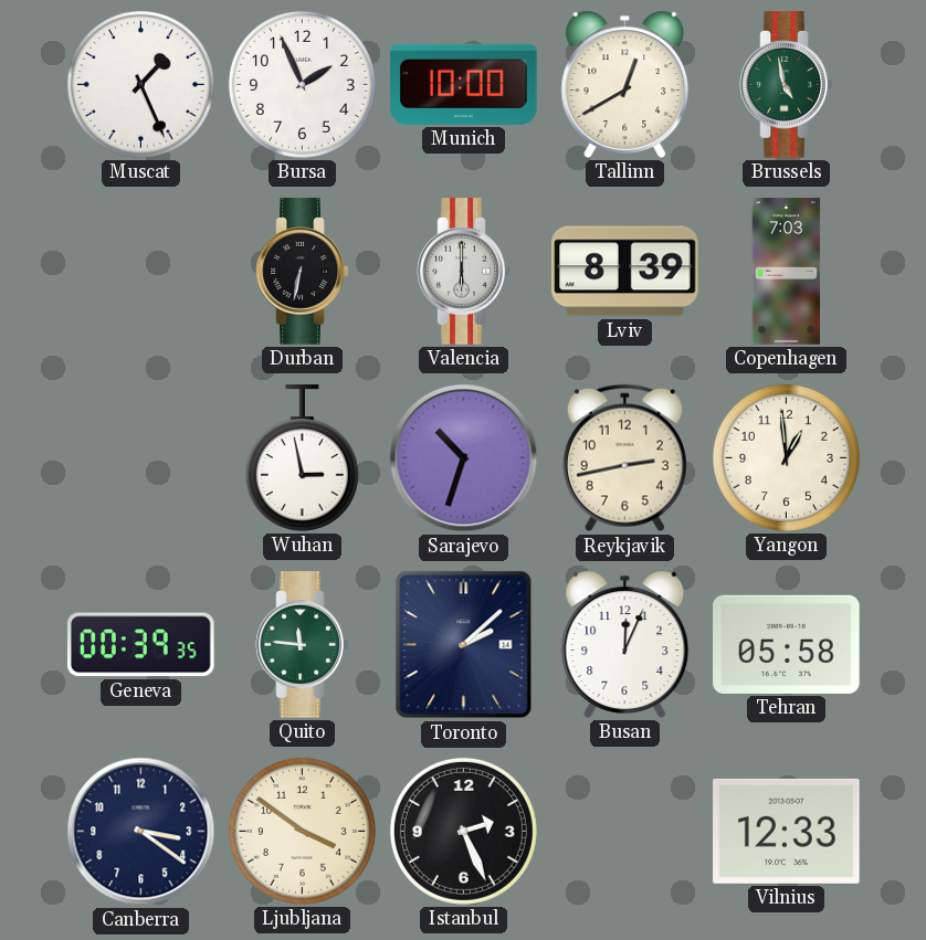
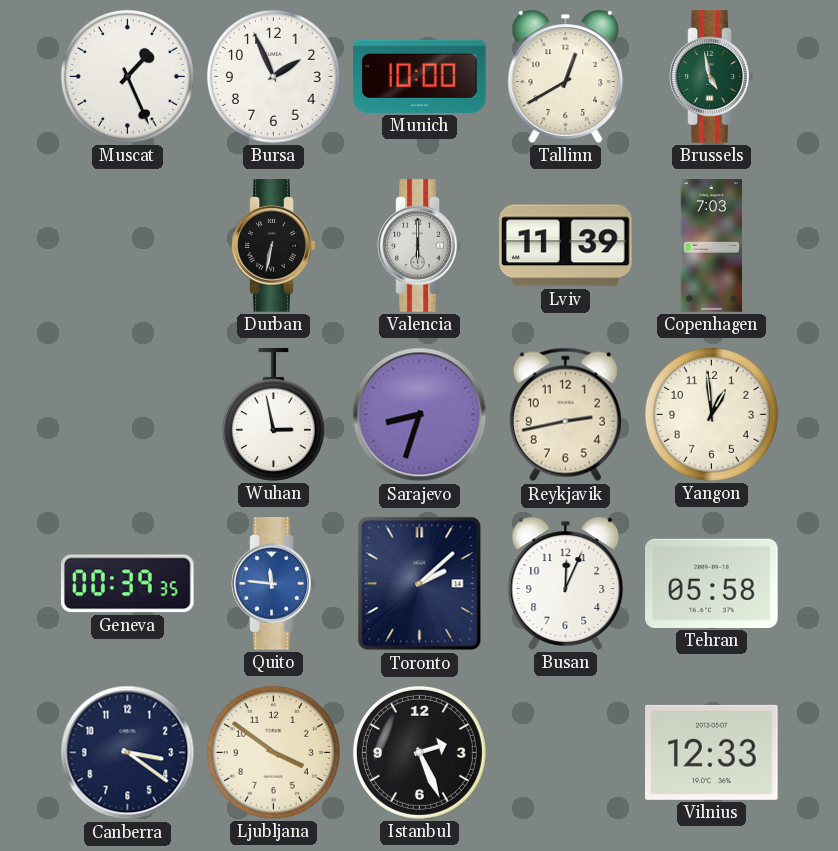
Lviv: 8:39 -> 11:39
Sarajevo: 10:33 -> 8:33
Quito dial: green -> blue
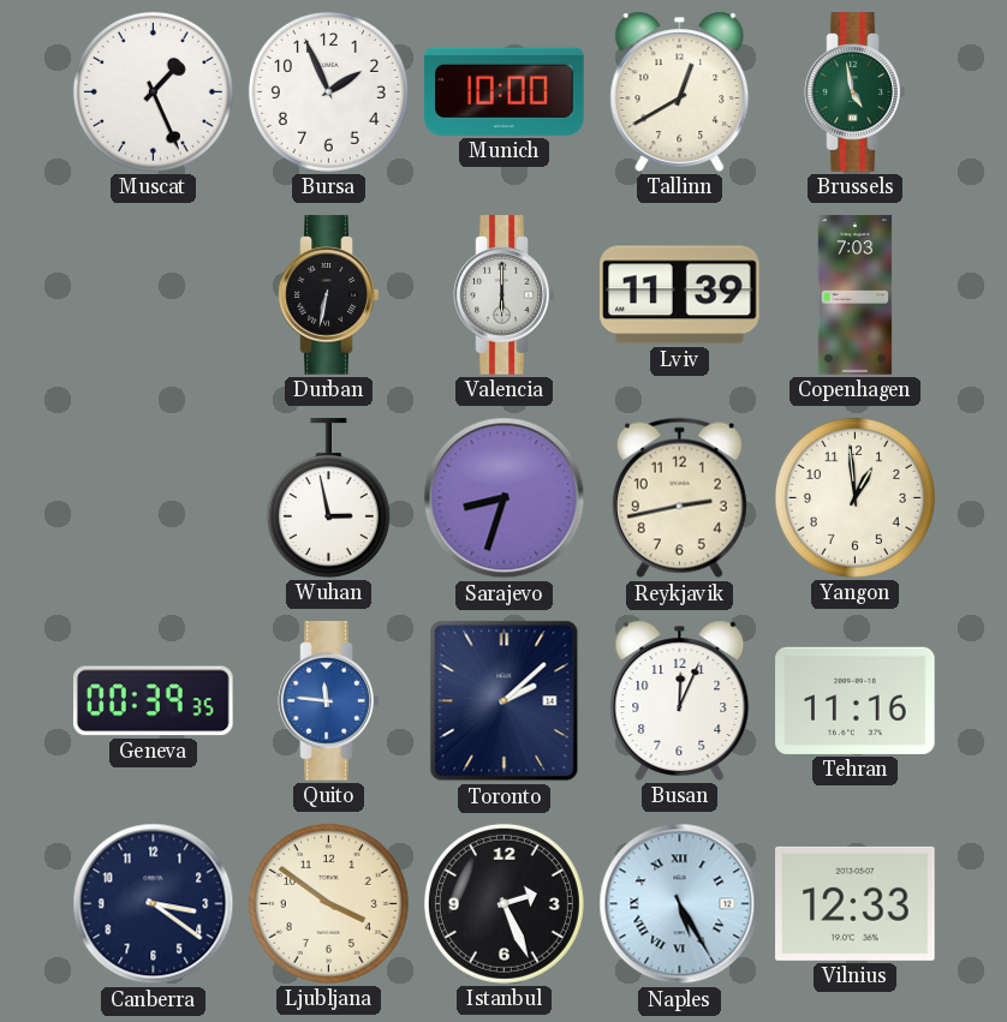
Tehran: 05:58 -> 11:16
Naples: none -> 5:25
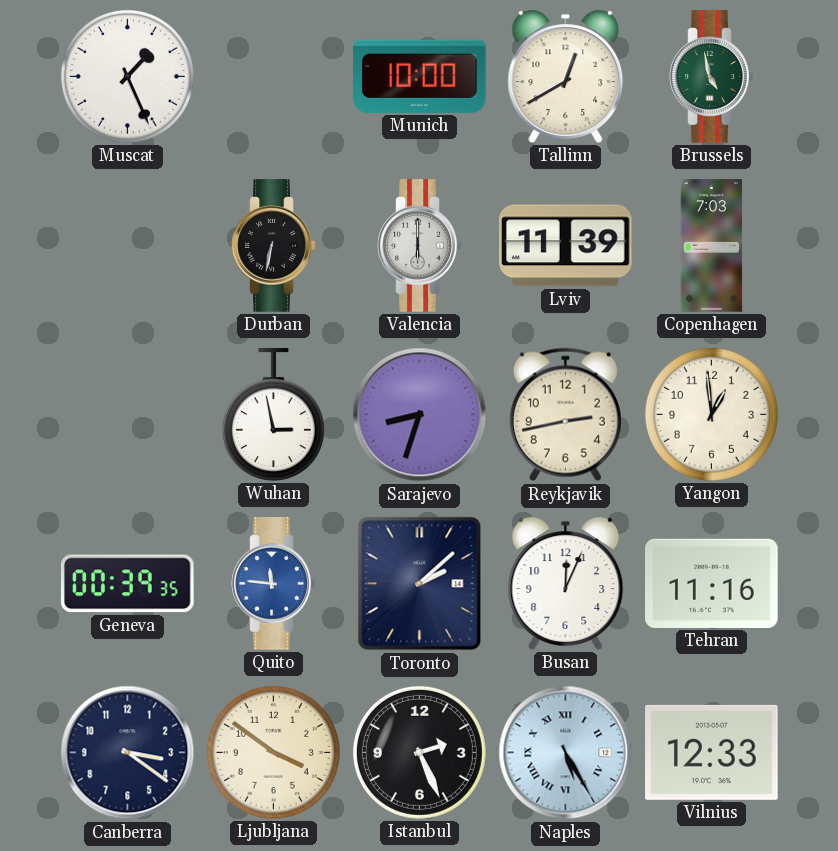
Bursa: 1:56 -> none
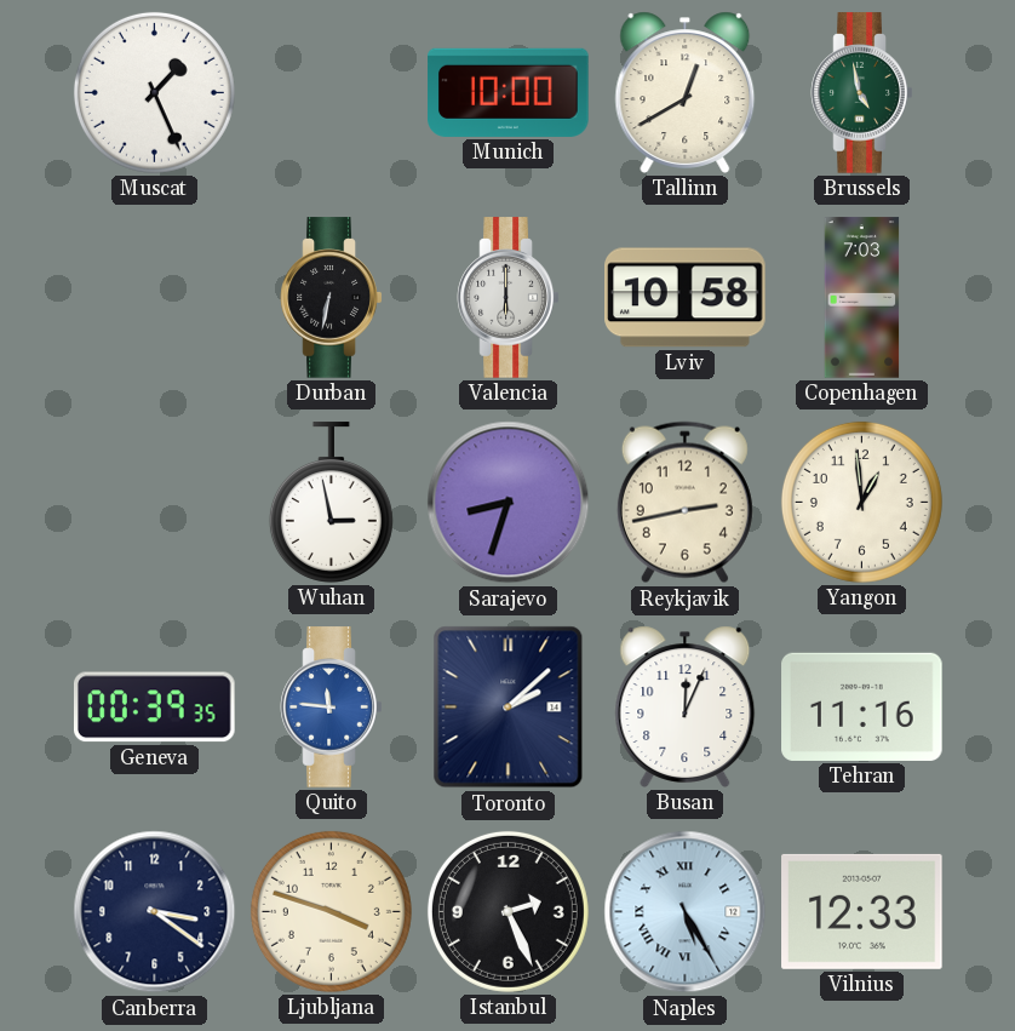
Lviv: 11:39 -> 10:58
Ljubljana: 3:51 -> 3:48
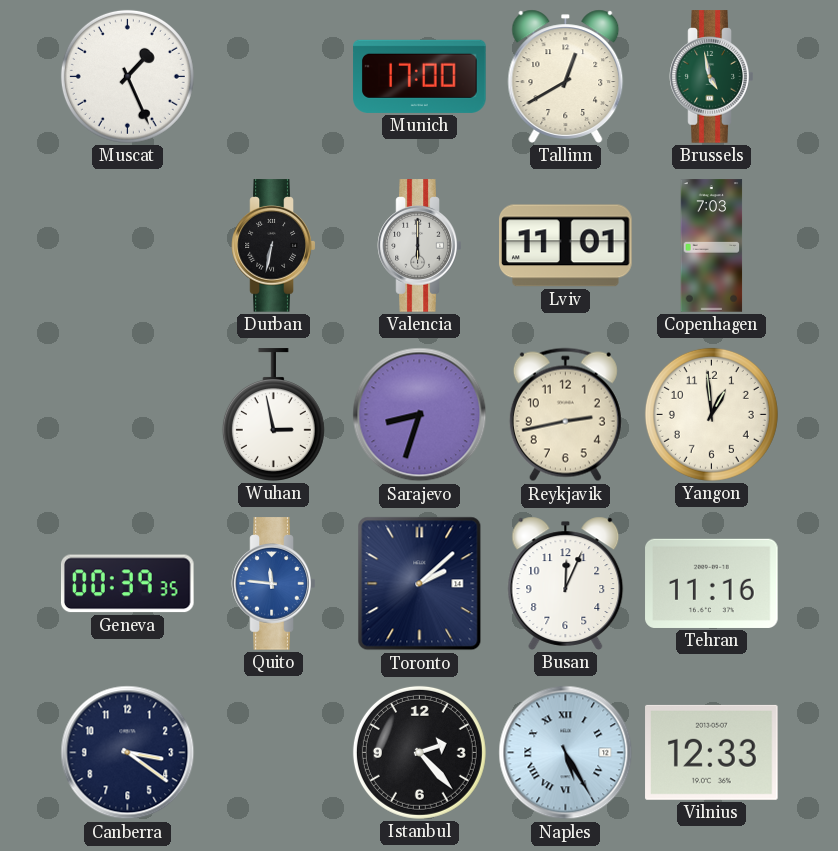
Munich: 10:00 -> 17:00
Lviv: 10:58 -> 11:01
Ljubljana: 3:48 -> none
Istanbul: 2:26 -> 2:23
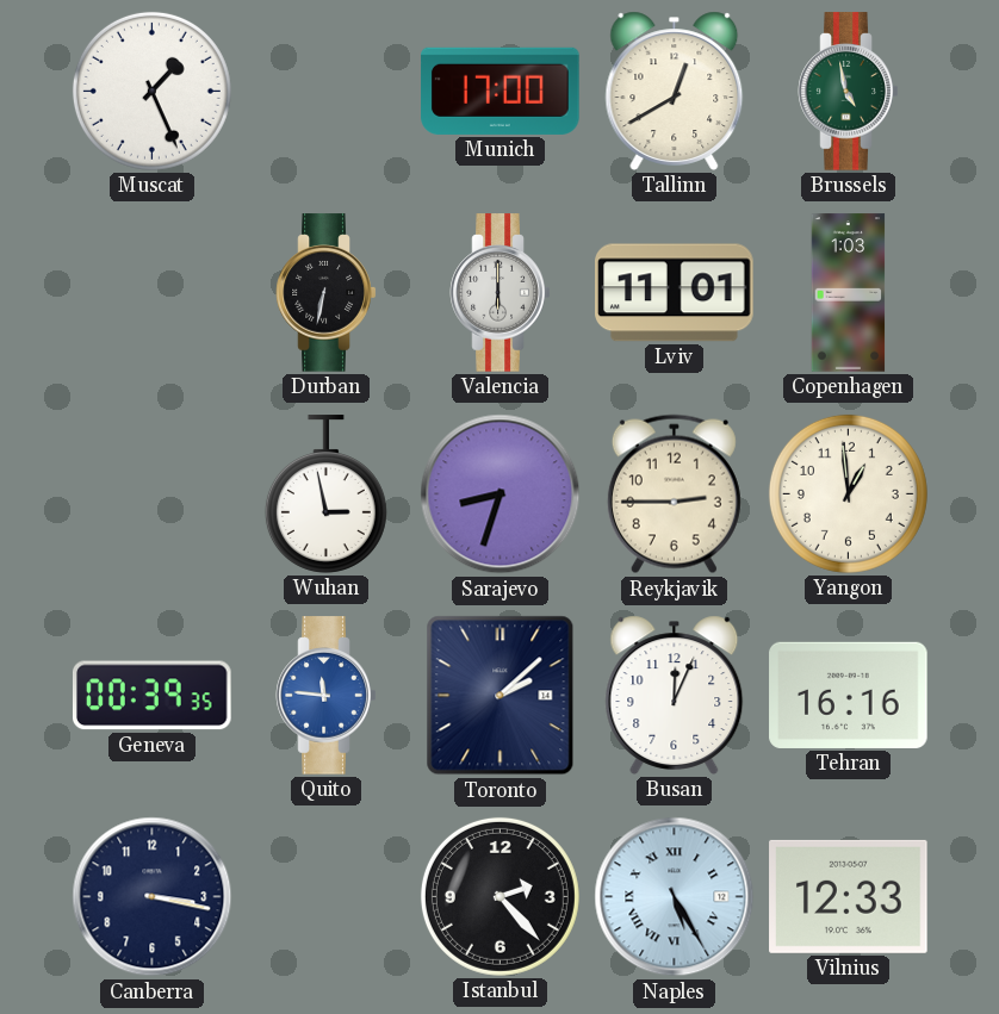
Copenhagen: 7:03 -> 1:03
Reykjavik: 2:43 -> 2:45
Tehran: 11:16 -> 16:16
Canberra: 3:21 -> 3:17
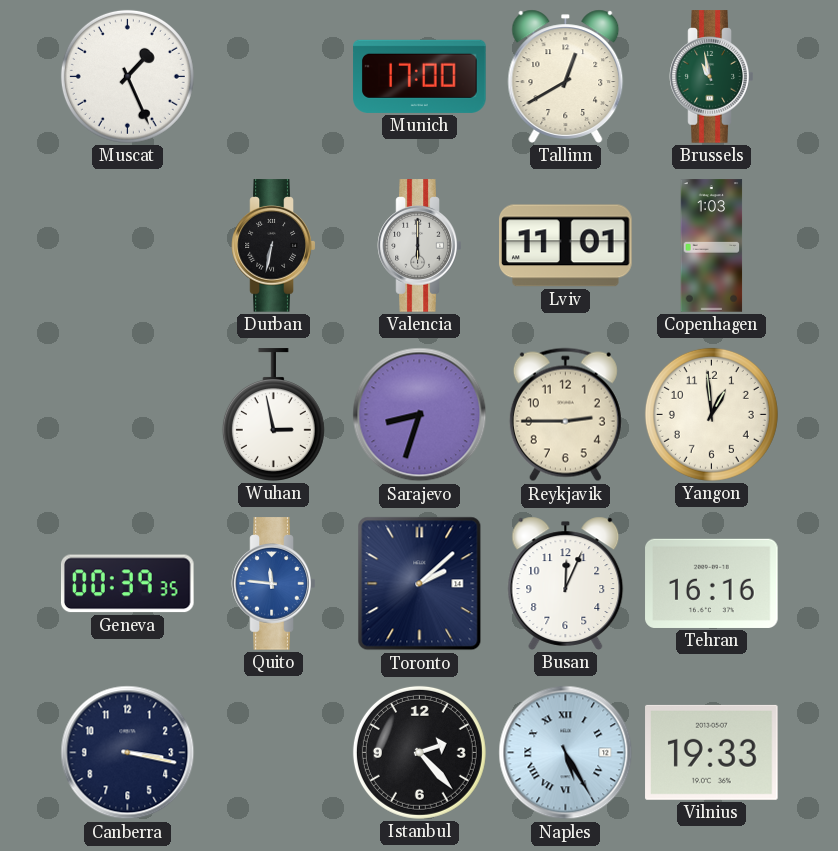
Brussels: 4:58 -> 10:58
Vilnius: 12:33 -> 19:33
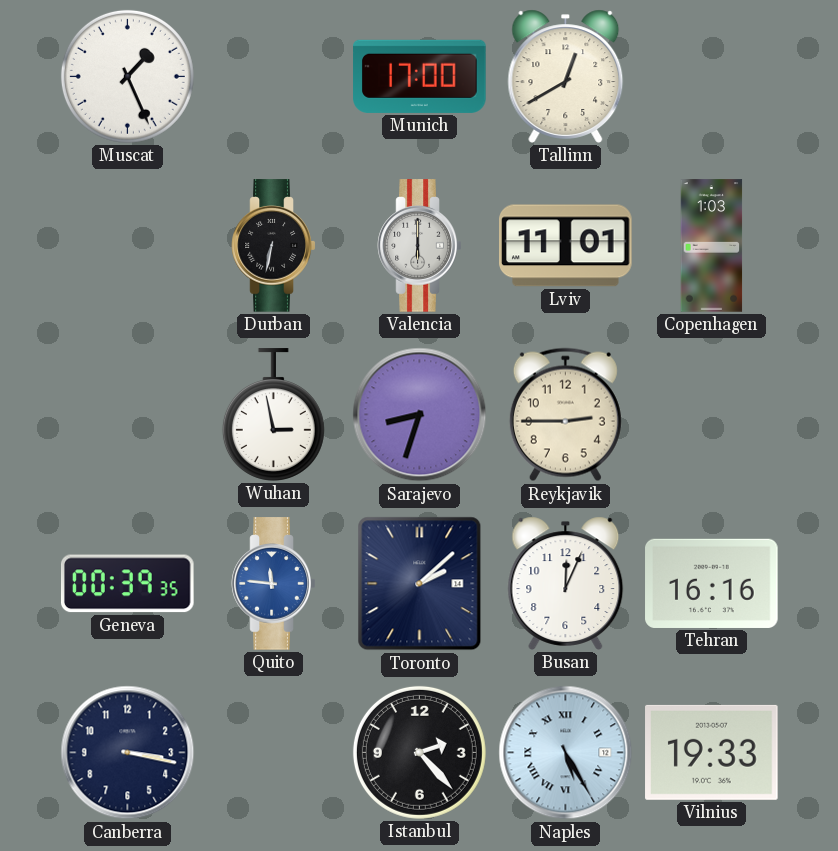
Brussels: 10:58 -> none
Yangon: 12:59 -> none
